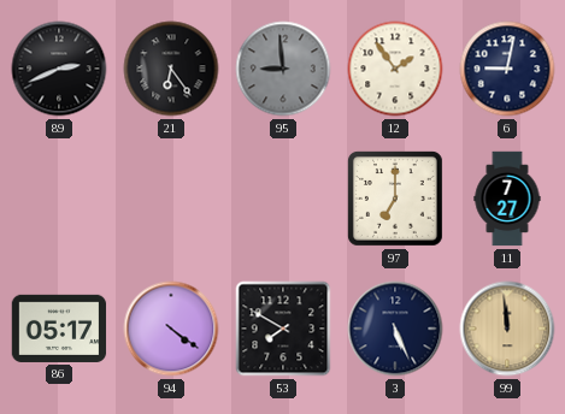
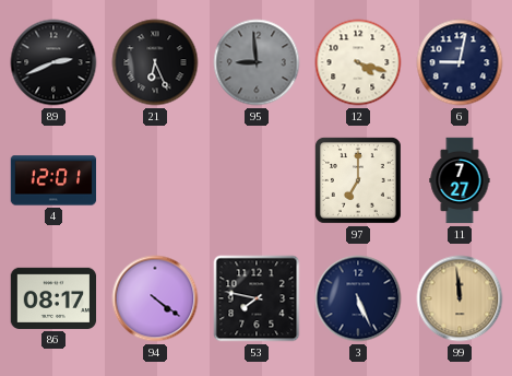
21: 6:24 -> 6:26
12: 1:54 -> 4:18
4: none -> 12:01
86: 05:17 -> 08:17
53: 7:50 -> 7:47
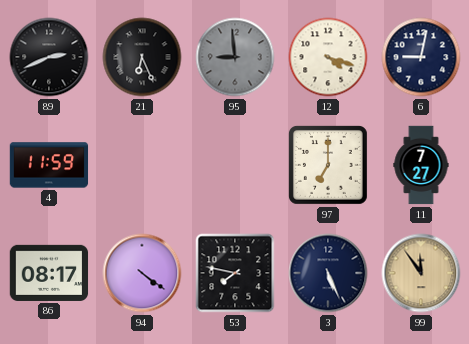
4: 12:01 -> 11:59
99: 11:59 -> 11:54
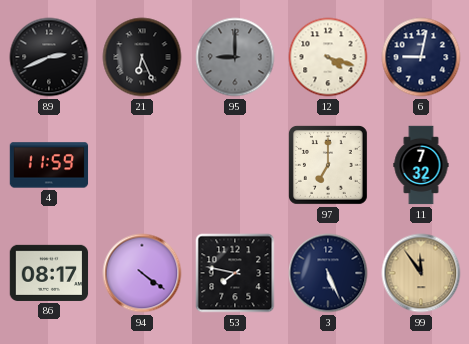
95: 8:59 -> 9:00
11: 7:27 -> 7:32
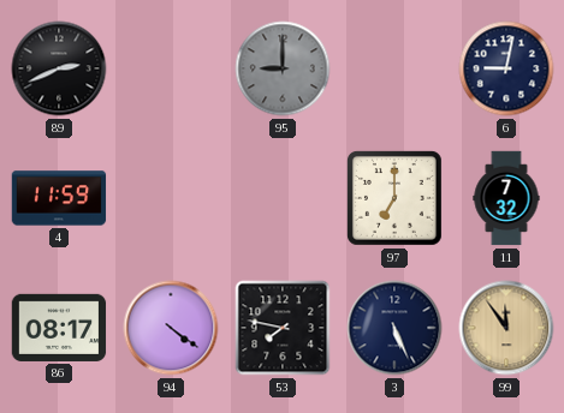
21: 6:26 -> none
12: 4:18 -> none
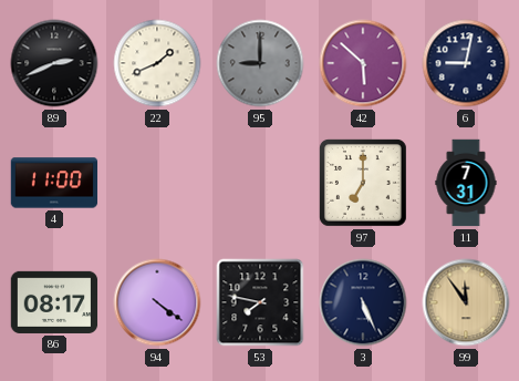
22: none -> 1:41
42: none -> 5:52
4: 11:59 -> 11:00
11: 7:32 -> 7:31
